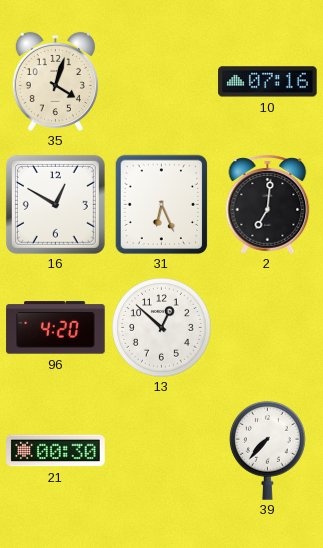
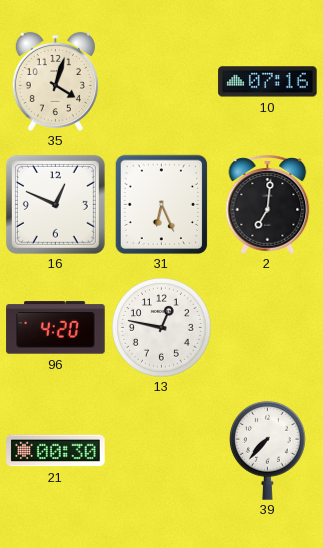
16: 12:50 -> 12:49
13: 12:52 -> 12:47
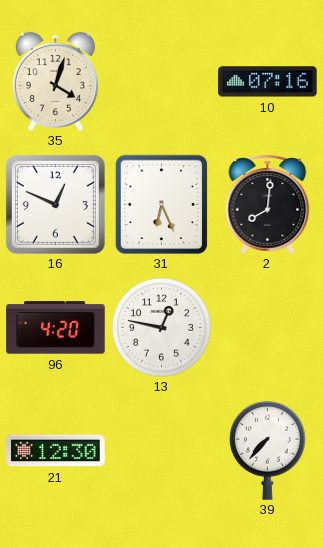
2: 7:01 -> 8:01
21: 00:30 -> 12:30
